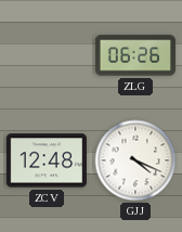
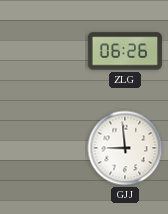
ZCV: 12:48 -> none
GJJ: 4:19 -> 8:59
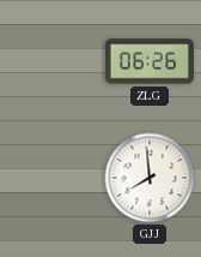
GJJ: 8:59 -> 7:59
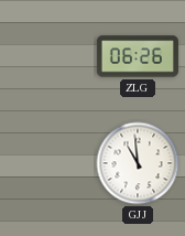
GJJ: 7:59 -> 10:59
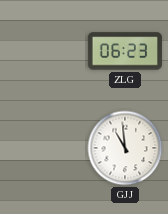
ZLG: 06:26 -> 06:23
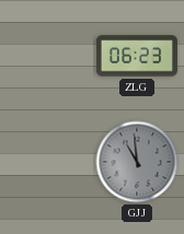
GJJ dial: white -> grey
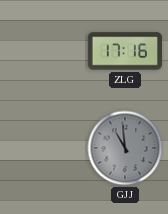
ZLG: 06:23 -> 17:16
